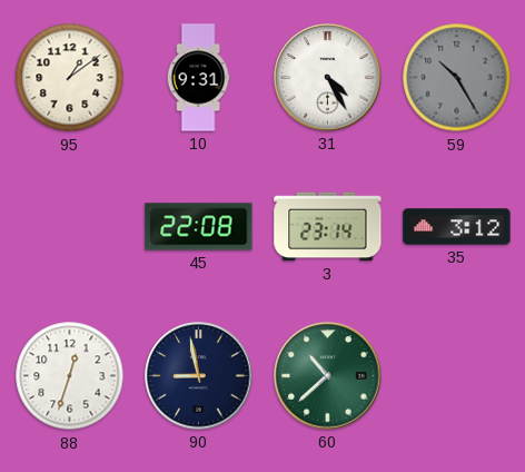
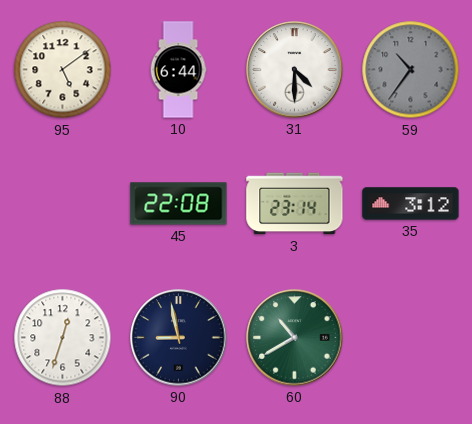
95: 1:09 -> 5:09
10: 9:31 -> 6:44
31: 4:25 -> 4:30
59: 10:25 -> 10:36
60: 10:38 -> 10:40
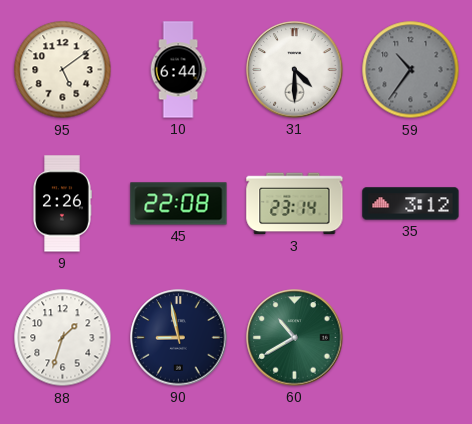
9: none -> 2:26
88: 12:33 -> 1:33
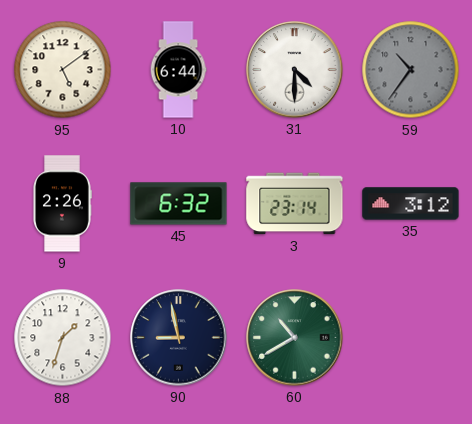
45: 22:08 -> 6:32
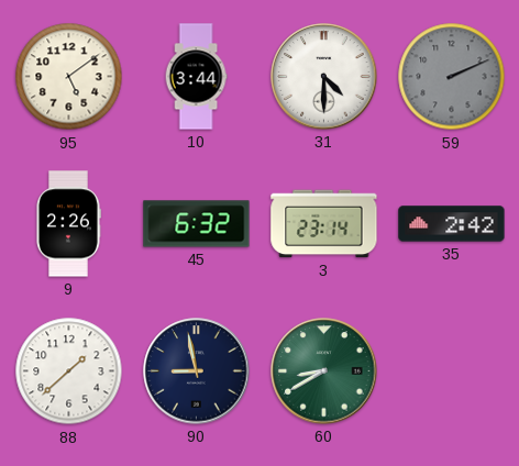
10: 6:44 -> 3:44
59: 10:36 -> 2:11
35: 3:12 -> 2:42
88: 1:33 -> 1:38
60: 10:40 -> 8:40
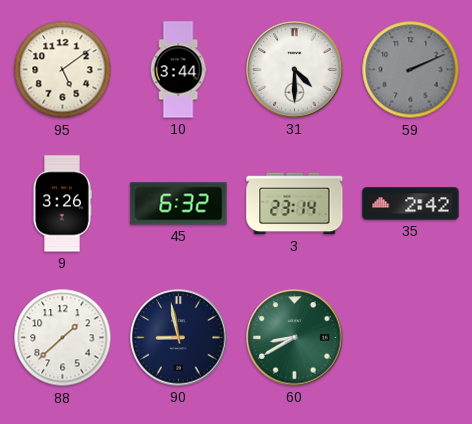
9: 2:26 -> 3:26
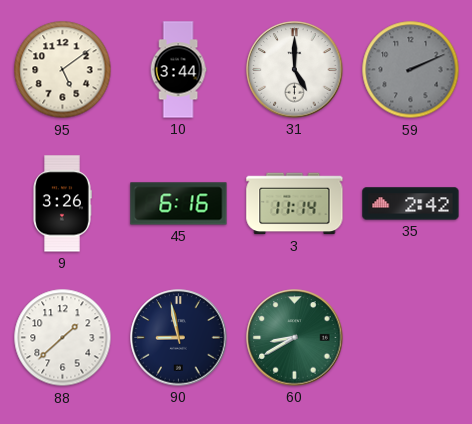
31: 4:30 -> 5:00
45: 6:32 -> 6:16
3: 23:14 -> 11:14
